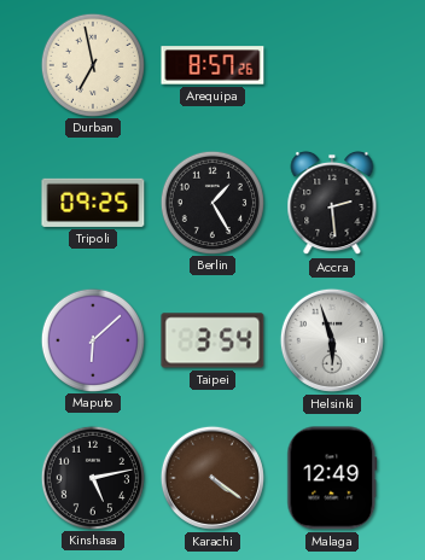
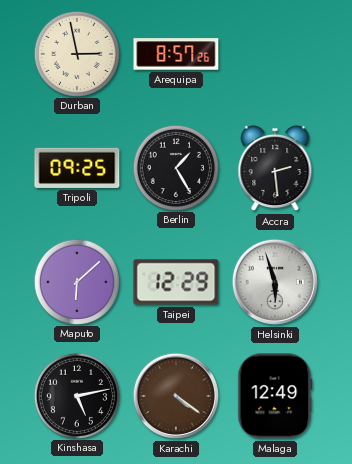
Durban: 6:58 -> 2:58
Taipei: 3:54 -> 12:29
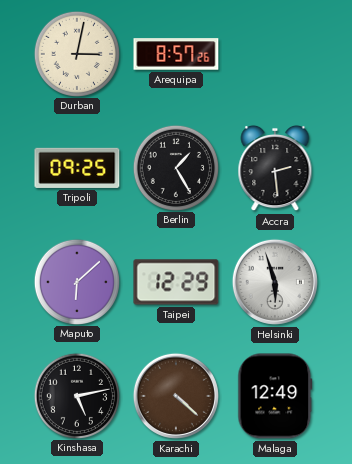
Durban: 2:58 -> 3:02
Karachi: 4:21 -> 4:22
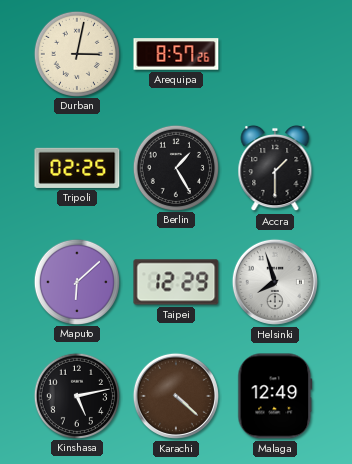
Tripoli: 09:25 -> 02:25
Accra: 2:29 -> 1:30
Helsinki: 5:57 -> 7:57
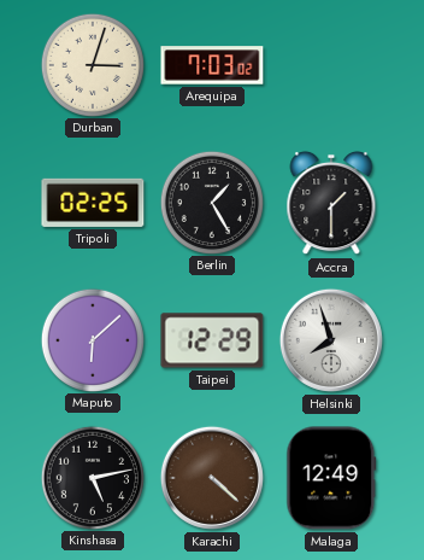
Durban: 3:02 -> 3:03
Arequipa: 8:57 -> 7:03
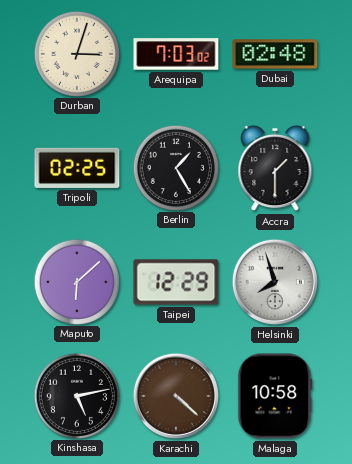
Dubai: none -> 02:48
Malaga: 12:49 -> 10:58
